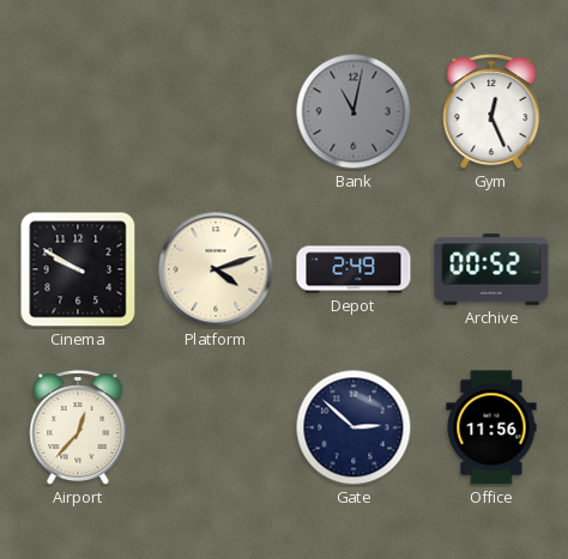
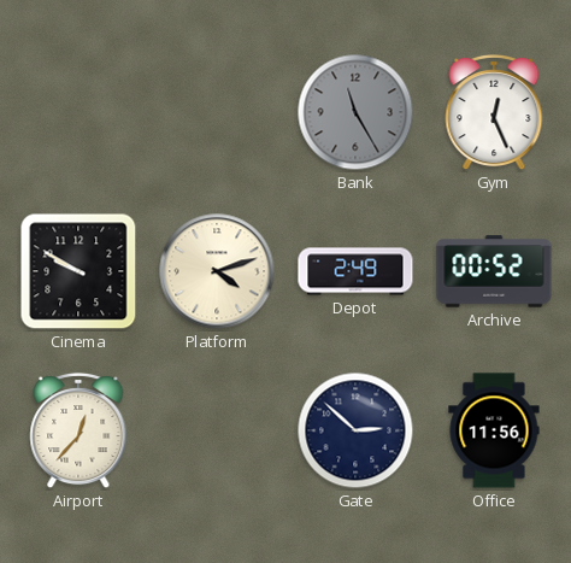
Bank: 11:02 -> 11:25
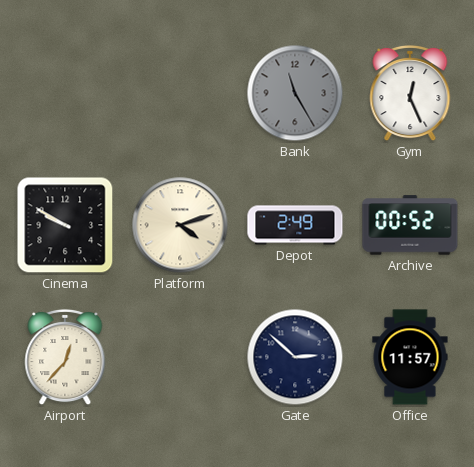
Office: 11:56 -> 11:57
